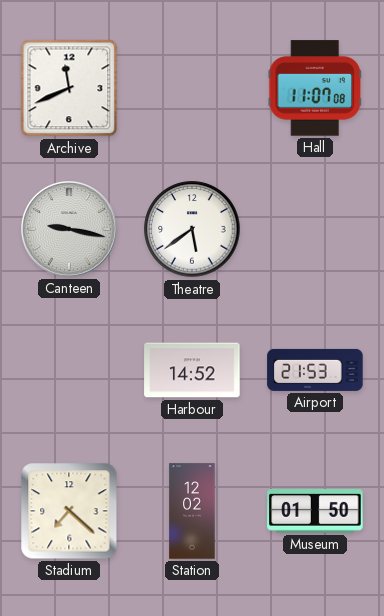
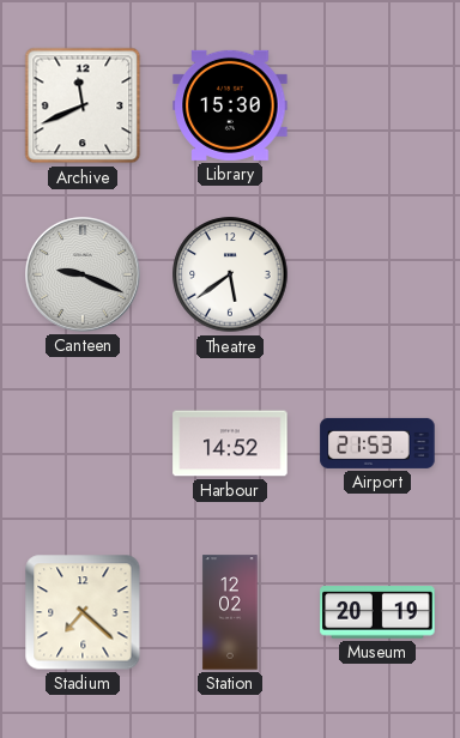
Library: none -> 15:30
Hall: 11:07 -> none
Canteen: 9:17 -> 9:19
Museum: 01:50 -> 20:19
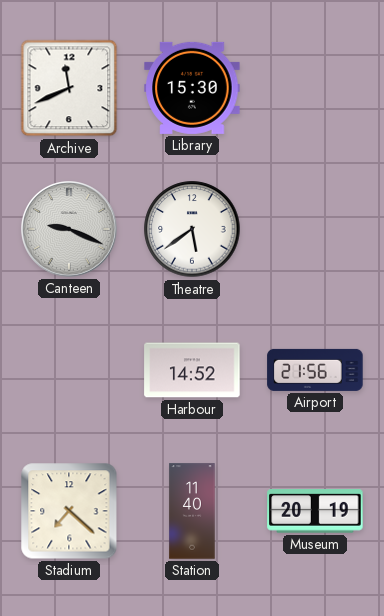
Airport: 21:53 -> 21:56
Station: 12:02 -> 11:40
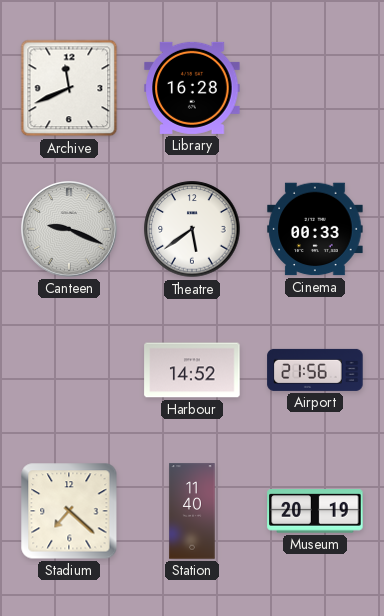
Library: 15:30 -> 16:28
Cinema: none -> 00:33
